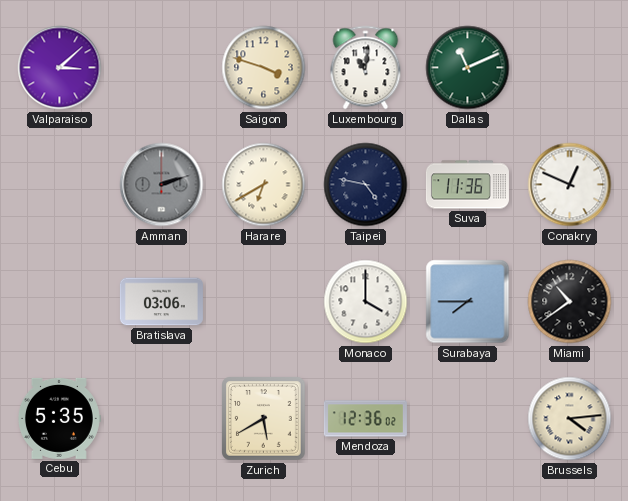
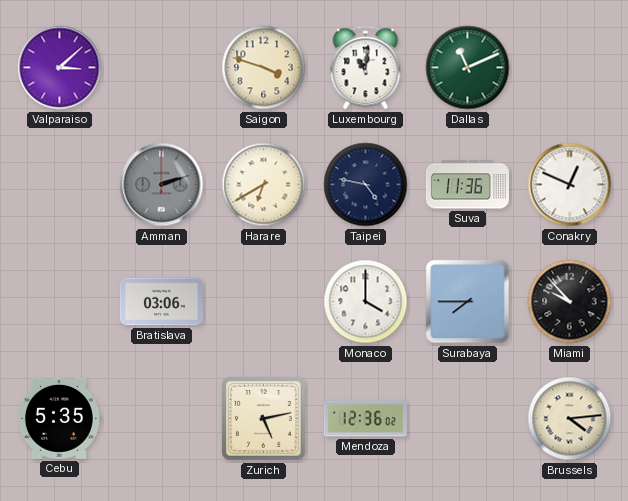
Miami: 10:39 -> 9:53
Zurich: 5:40 -> 5:13
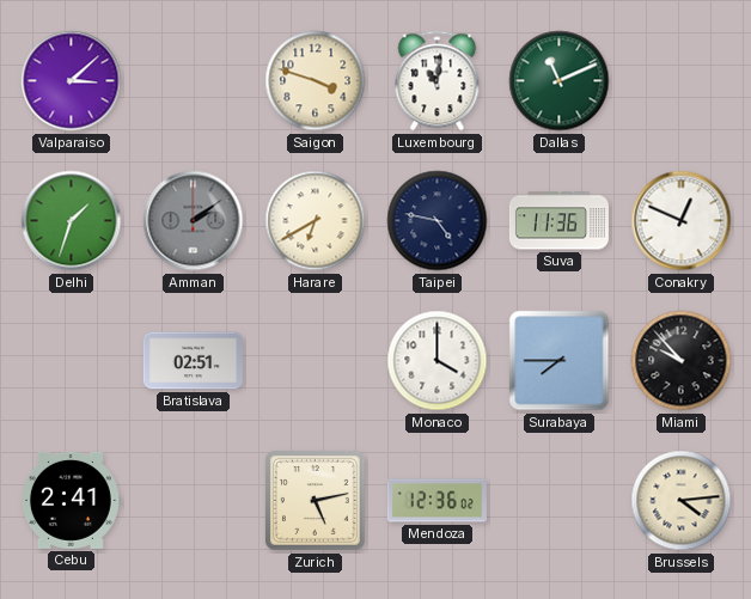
Delhi: none -> 1:33
Amman: 2:12 -> 2:09
Bratislava: 03:06 -> 02:51
Cebu: 5:35 -> 2:41
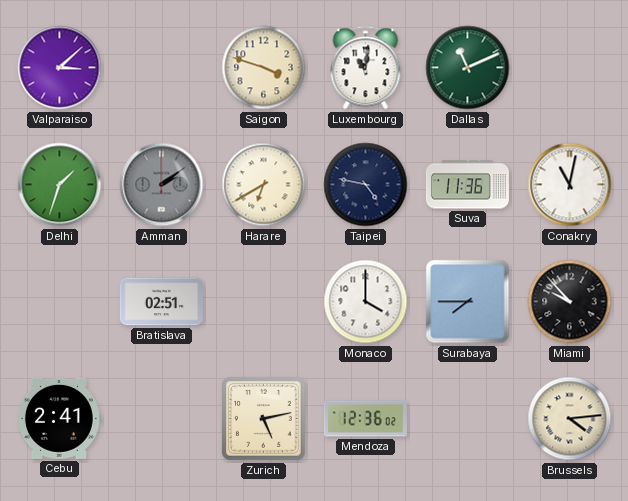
Conakry: 12:49 -> 11:02
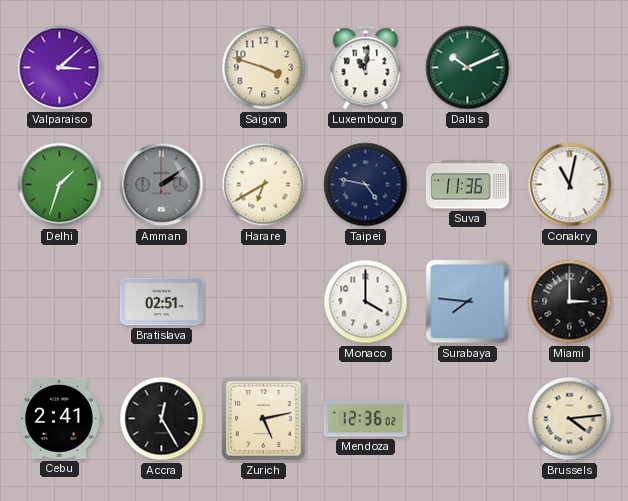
Dallas: 11:11 -> 10:11
Surabaya: 7:45 -> 7:46
Miami: 9:53 -> 3:00
Accra: none -> 12:25
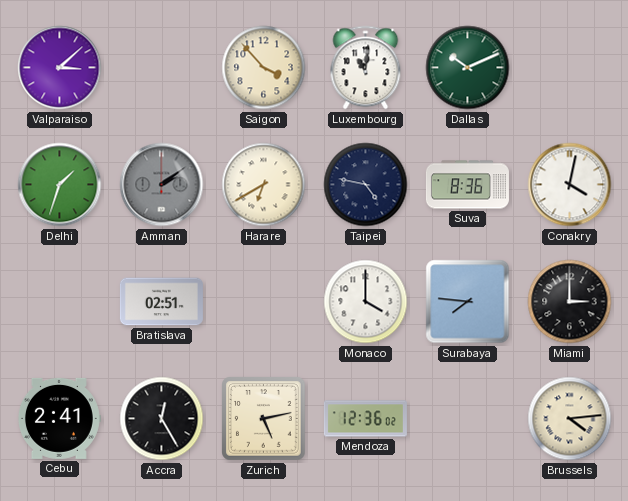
Saigon: 3:48 -> 3:53
Suva: 11:36 -> 8:36
Conakry: 11:02 -> 4:02
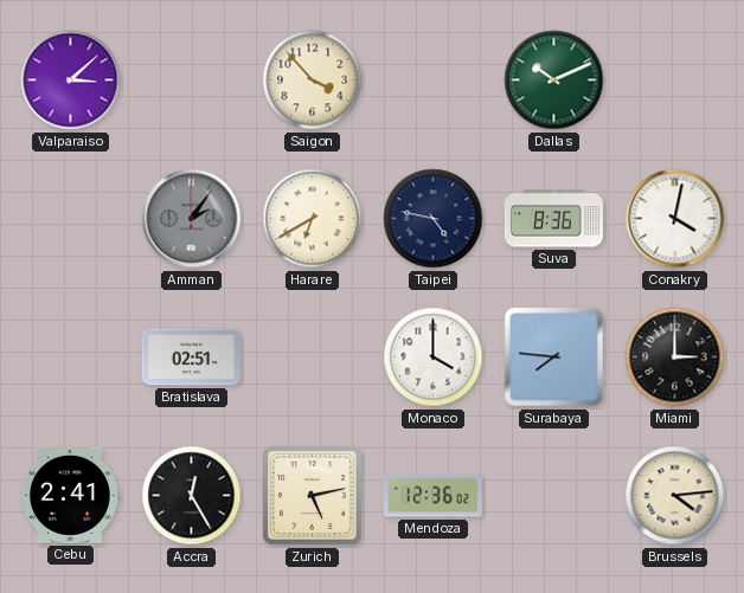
Luxembourg: 11:01 -> none
Delhi: 1:33 -> none
Amman: 2:09 -> 2:06
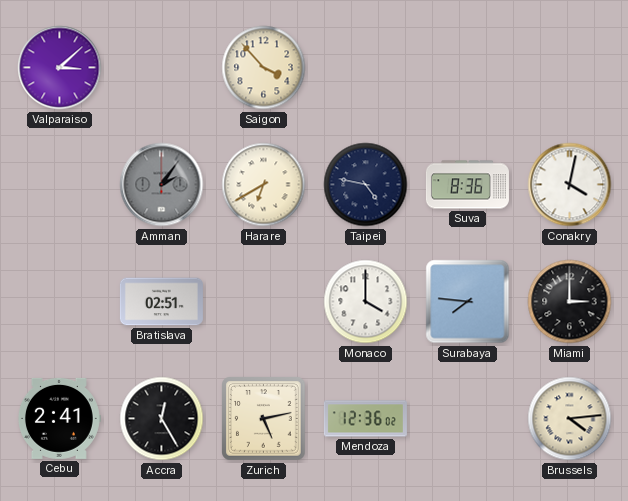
Dallas: 10:11 -> none
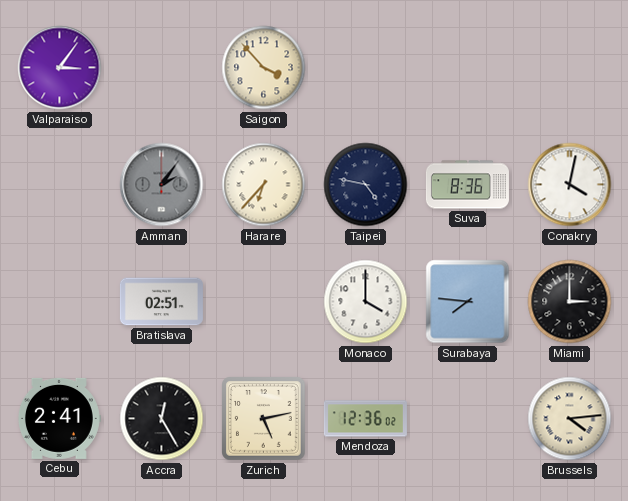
Valparaiso: 3:08 -> 3:06
Harare: 6:40 -> 6:37
